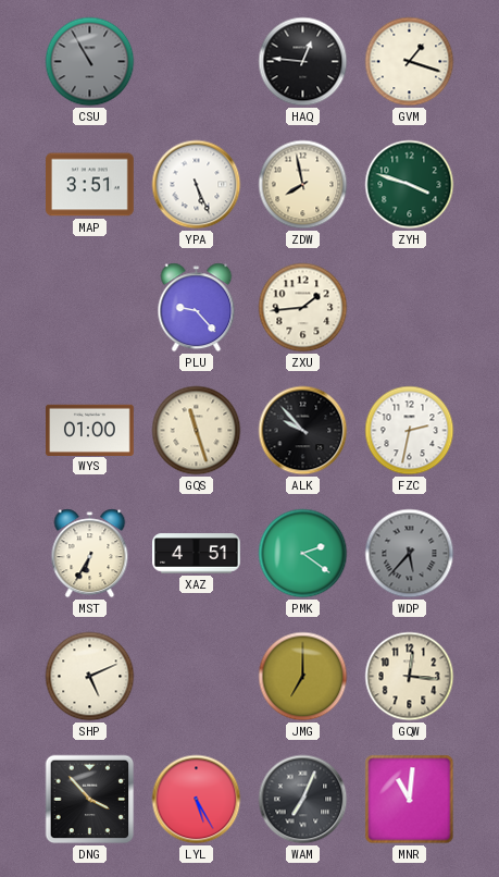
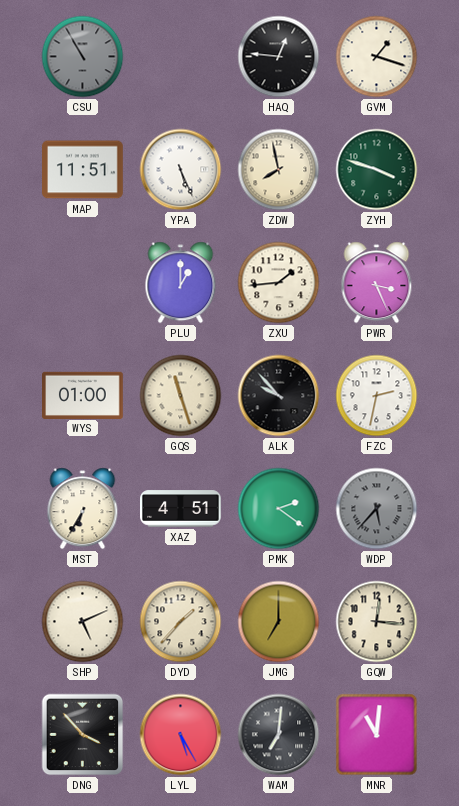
MAP: 3:51 -> 11:51
PLU: 9:23 -> 1:00
PWR: none -> 3:26
DYD: none -> 1:37
WAM: 7:04 -> 7:01
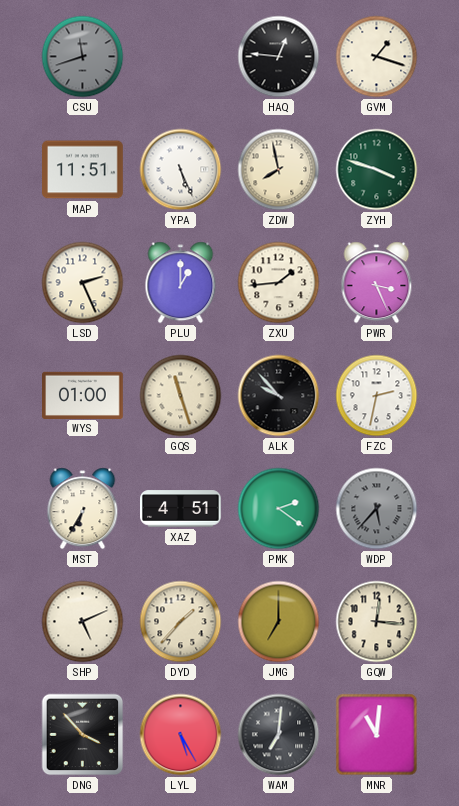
CSU: 10:55 -> 11:42
LSD: none -> 2:26
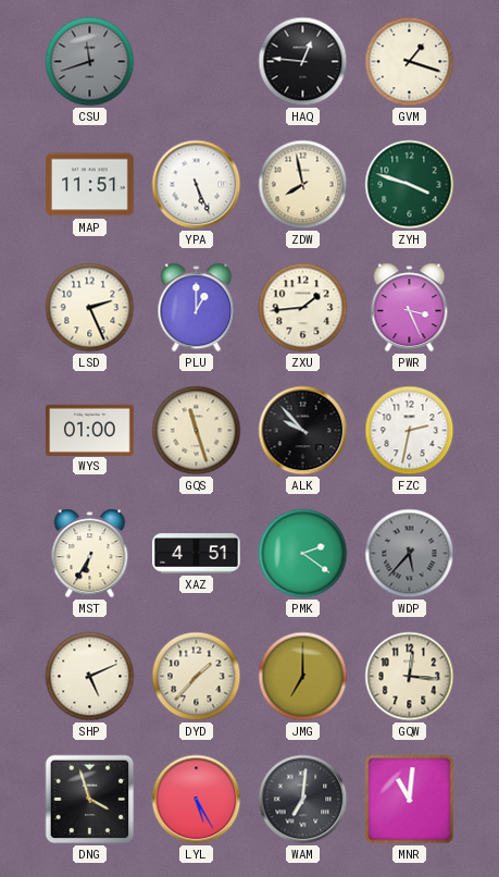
DNG: 3:53 -> 3:57
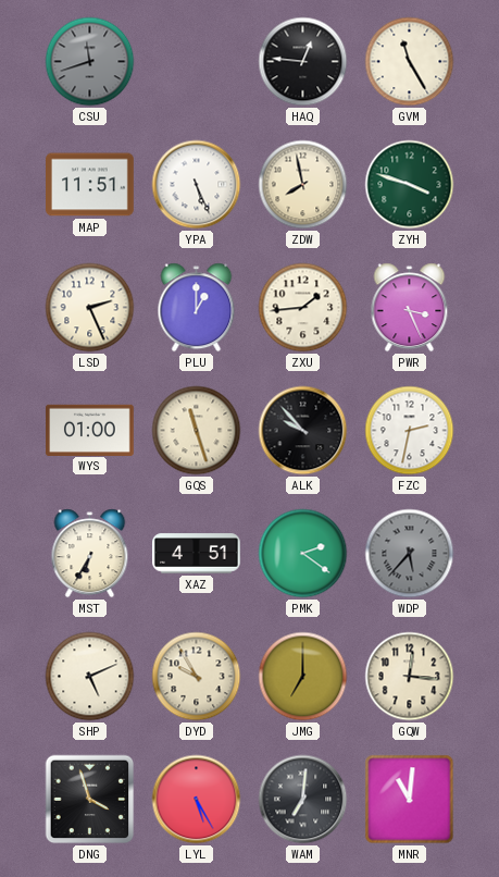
GVM: 1:18 -> 11:25
DYD: 1:37 -> 9:55
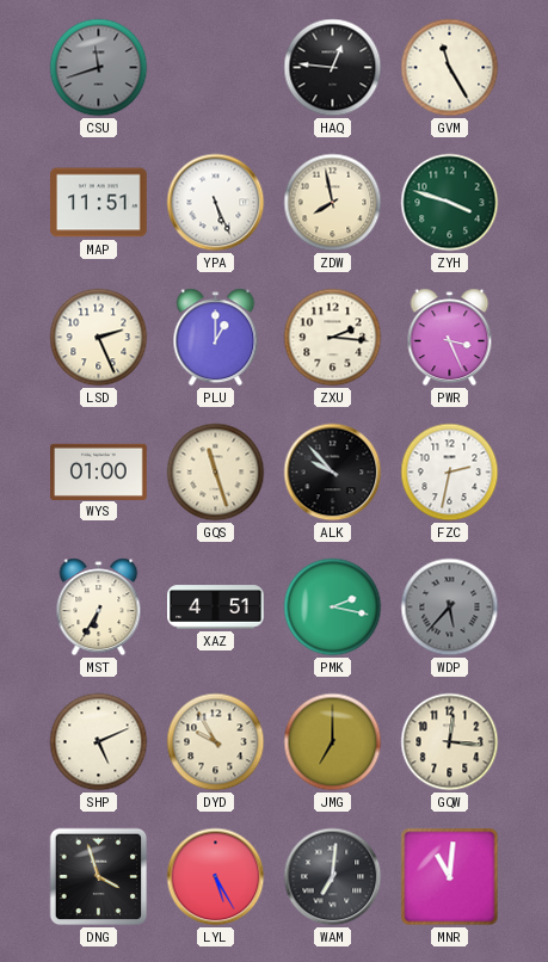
ZXU: 1:44 -> 2:16
PMK: 2:21 -> 2:17
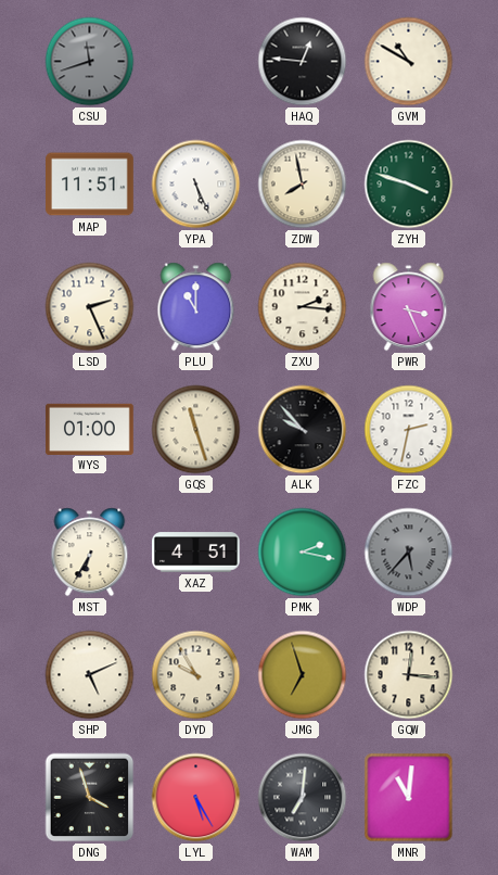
GVM: 11:25 -> 10:50
PLU: 1:00 -> 11:00
JMG: 7:00 -> 6:57
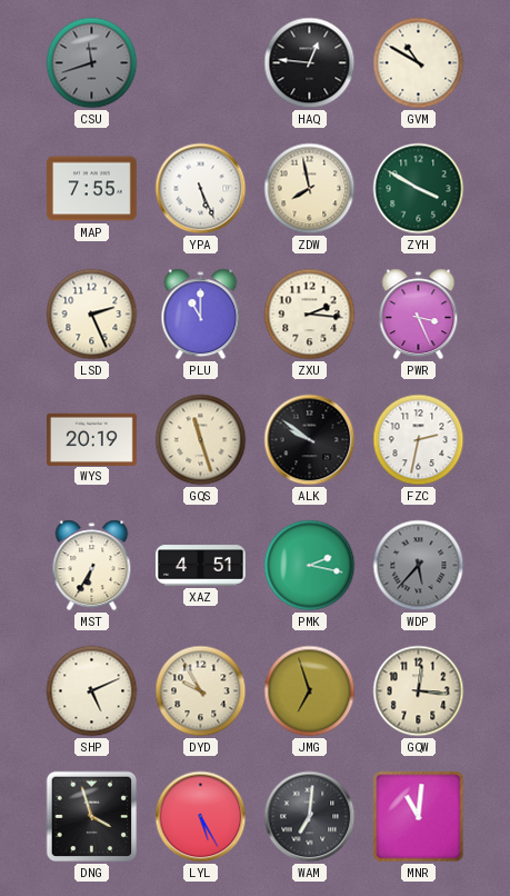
MAP: 11:51 -> 7:55
ZYH: 3:48 -> 3:50
WYS: 01:00 -> 20:19
ALK: 9:53 -> 9:51
